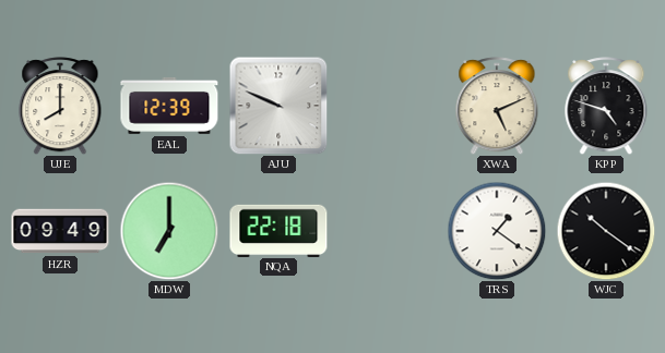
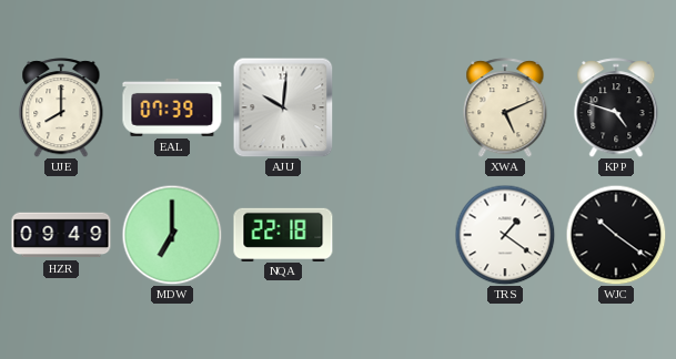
EAL: 12:39 -> 07:39
AJU: 9:49 -> 10:01
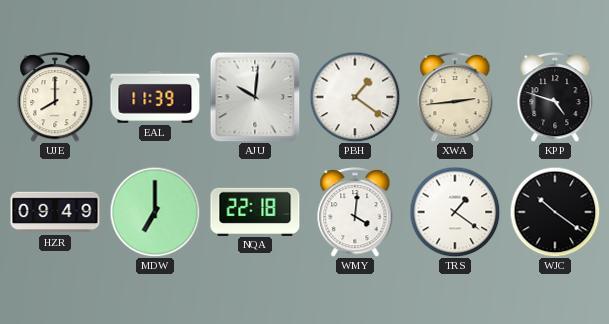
EAL: 07:39 -> 11:39
PBH: none -> 1:21
XWA: 5:11 -> 2:44
WMY: none -> 4:01
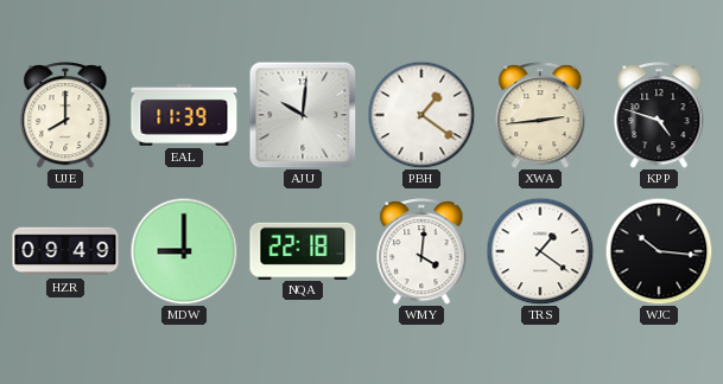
MDW: 7:00 -> 9:00
WJC: 10:21 -> 10:16
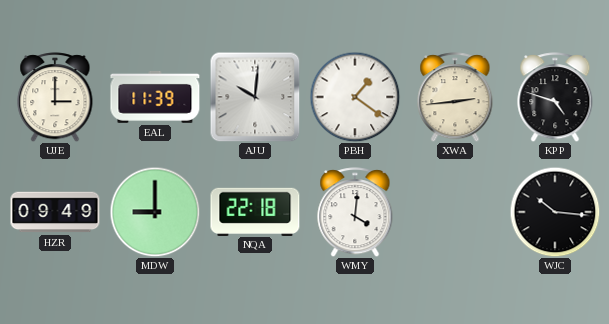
UJE: 8:00 -> 3:00
TRS: 1:21 -> none
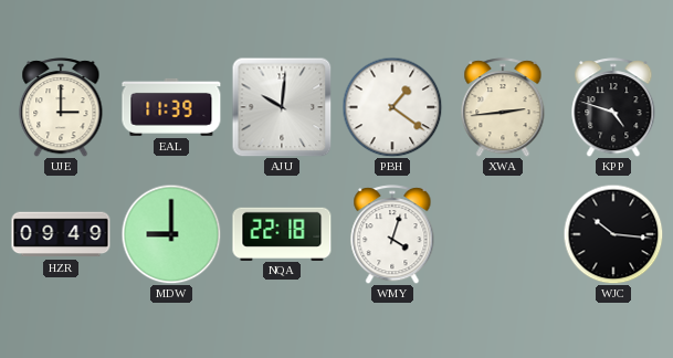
WMY: 4:01 -> 4:03
